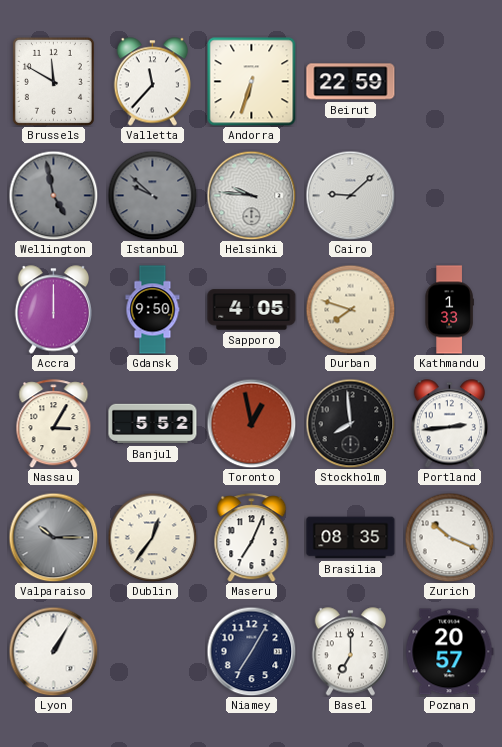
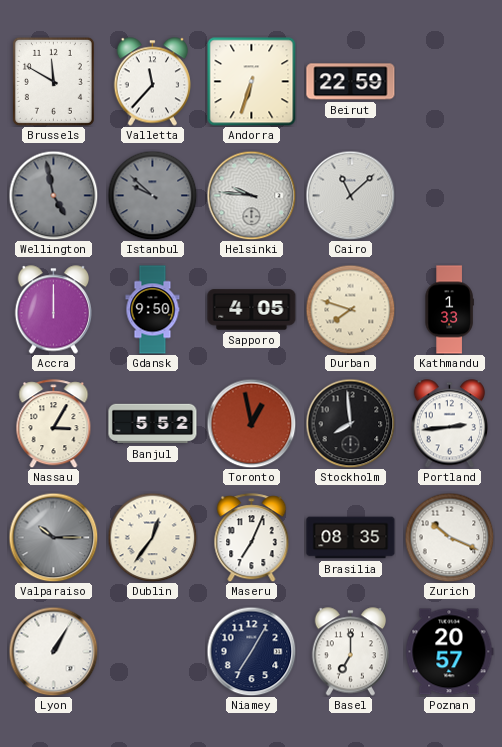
Cairo: 9:08 -> 11:08
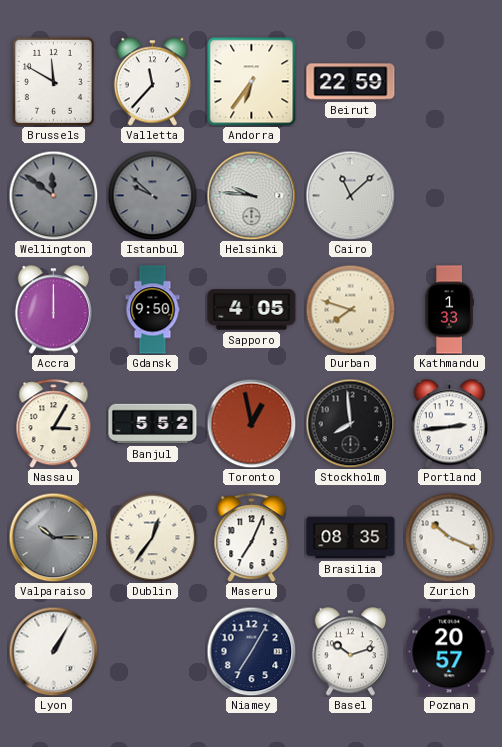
Andorra: 6:33 -> 6:36
Wellington: 4:58 -> 11:51
Basel: 7:00 -> 10:12
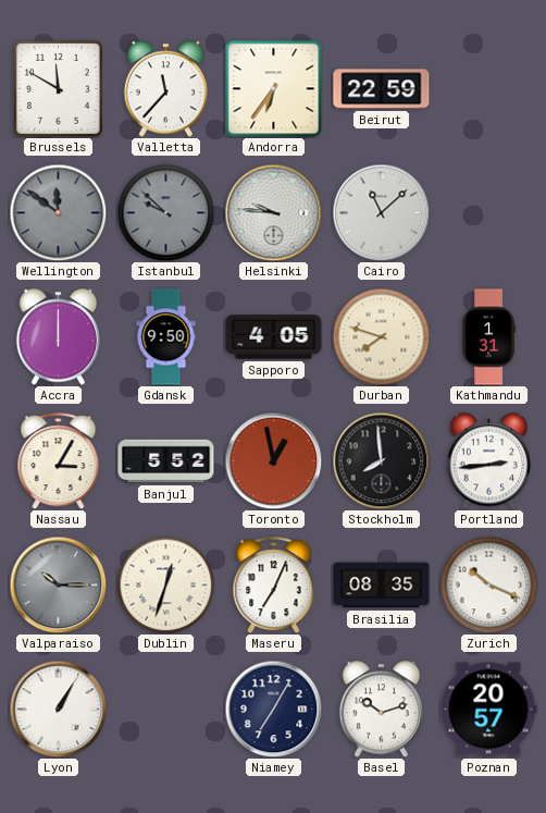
Kathmandu: 1:33 -> 1:31
Dublin: 12:36 -> 12:33
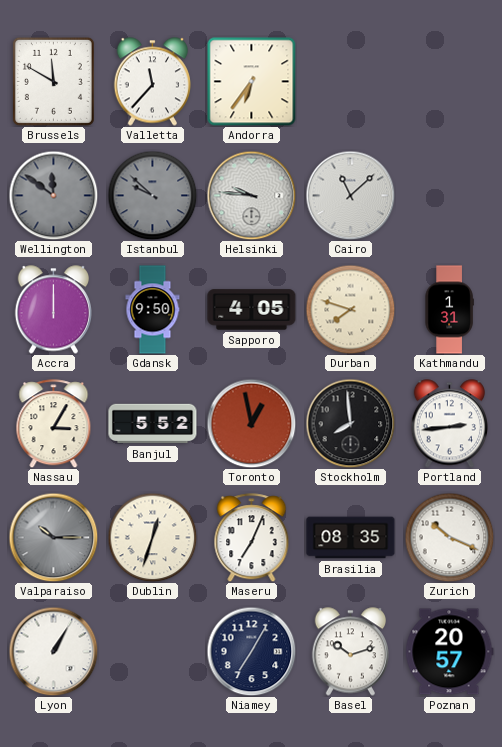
Beirut: 22:59 -> none
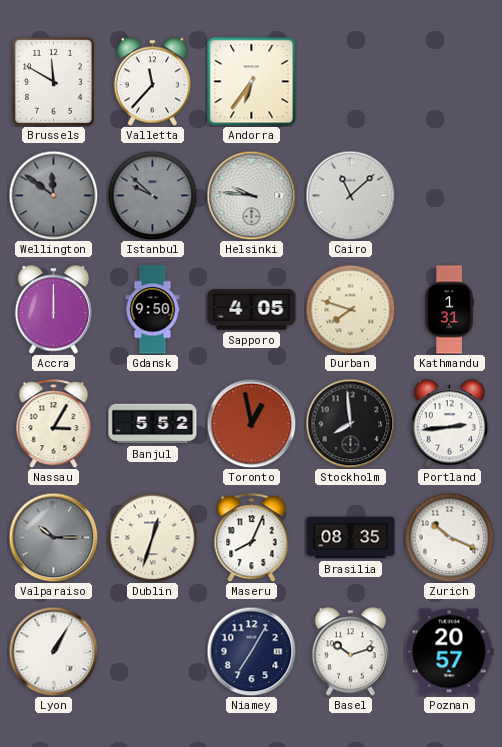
Maseru: 7:04 -> 8:04
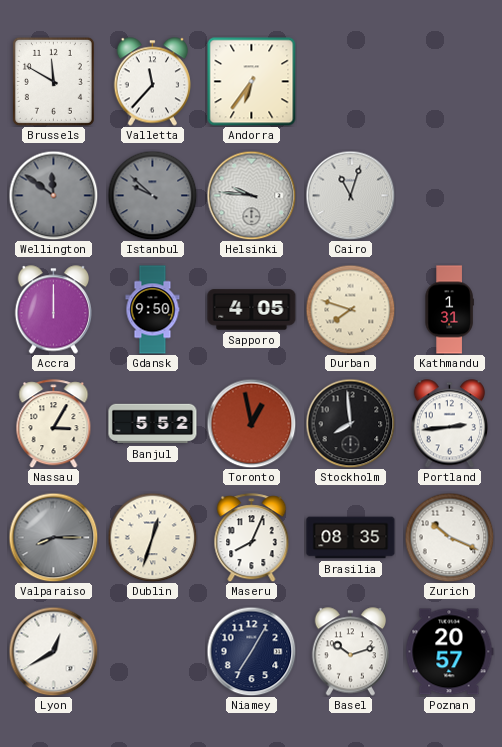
Cairo: 11:08 -> 11:03
Valparaiso: 10:15 -> 8:15
Lyon: 1:05 -> 12:40
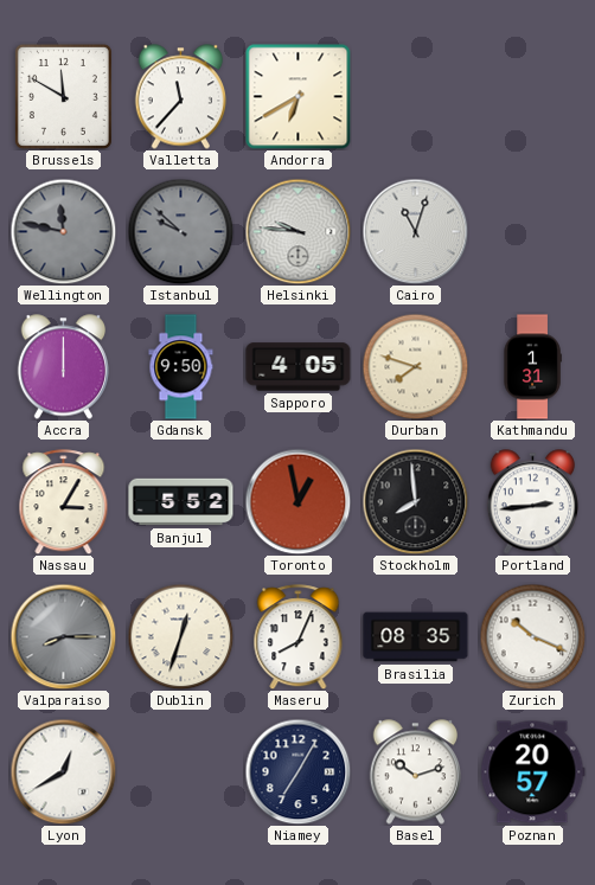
Andorra: 6:36 -> 6:40
Wellington: 11:51 -> 11:47
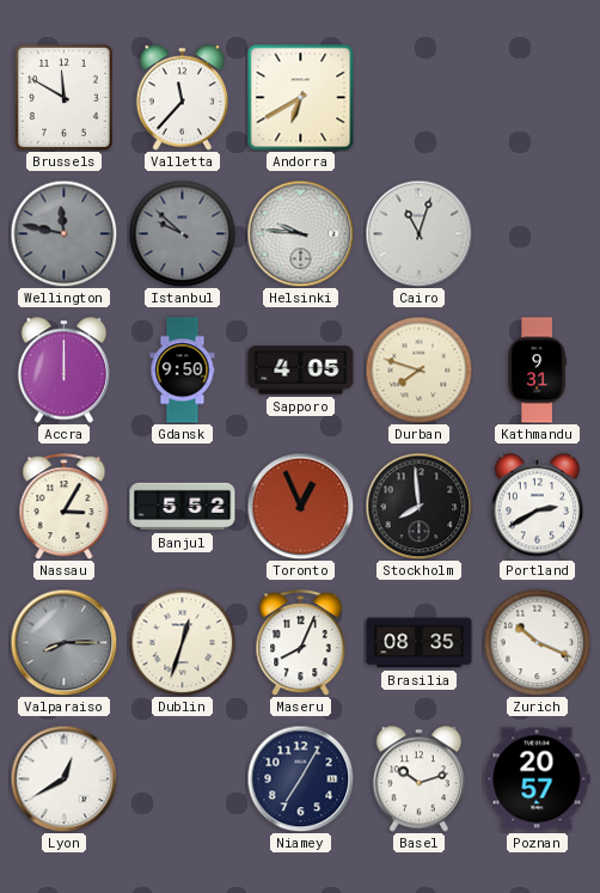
Kathmandu: 1:31 -> 9:31
Toronto: 12:58 -> 12:56
Portland: 2:44 -> 2:40
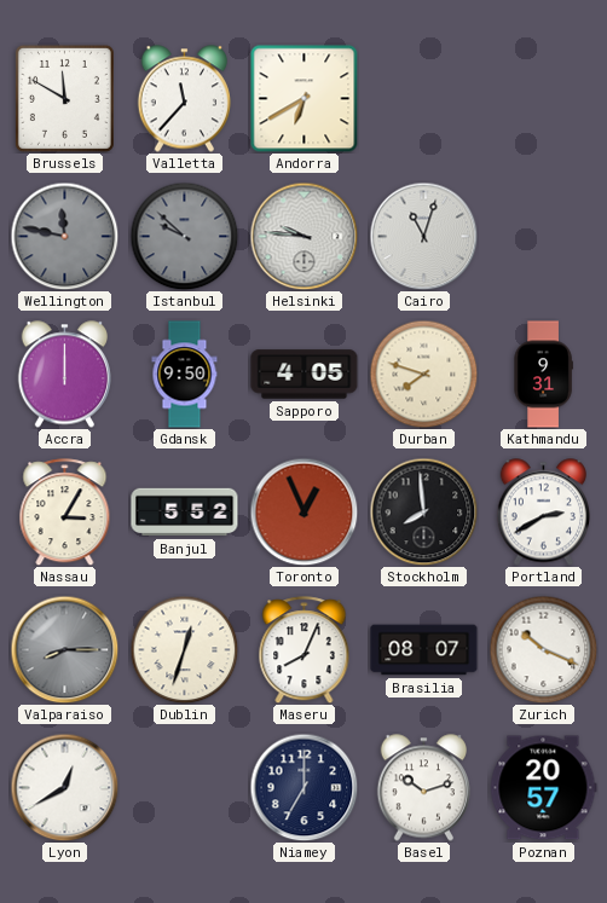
Brasilia: 08:35 -> 08:07
Niamey: 7:05 -> 7:00
